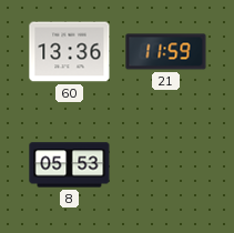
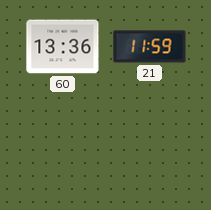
8: 05:53 -> none
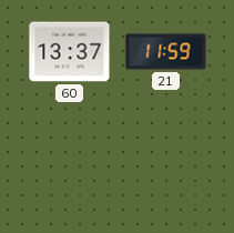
60: 13:36 -> 13:37
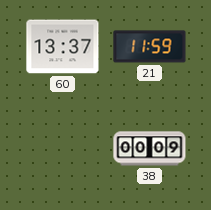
38: none -> 00:09
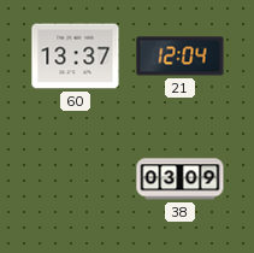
21: 11:59 -> 12:04
38: 00:09 -> 03:09
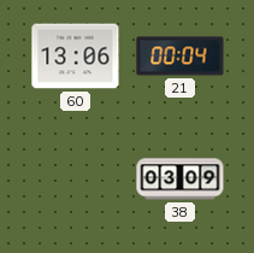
60: 13:37 -> 13:06
21: 12:04 -> 00:04
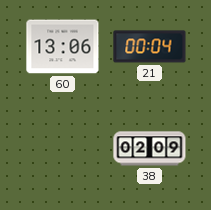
38: 03:09 -> 02:09
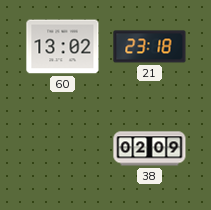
60: 13:06 -> 13:02
21: 00:04 -> 23:18
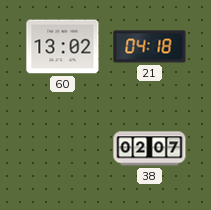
21: 23:18 -> 04:18
38: 02:09 -> 02:07
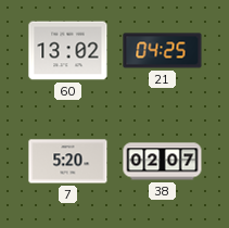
21: 04:18 -> 04:25
7: none -> 5:20
